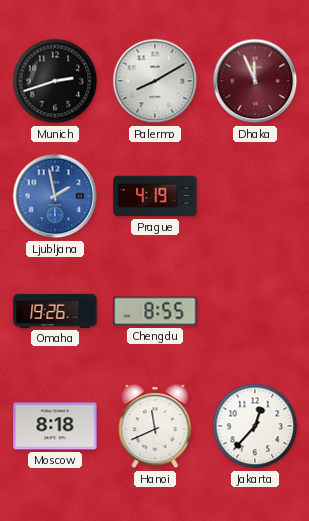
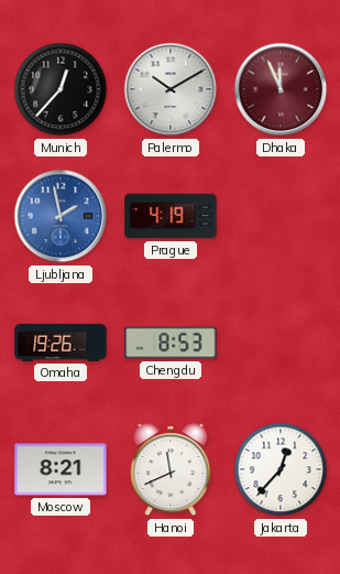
Munich: 2:42 -> 12:37
Palermo: 8:10 -> 10:10
Chengdu: 8:55 -> 8:53
Moscow: 8:18 -> 8:21
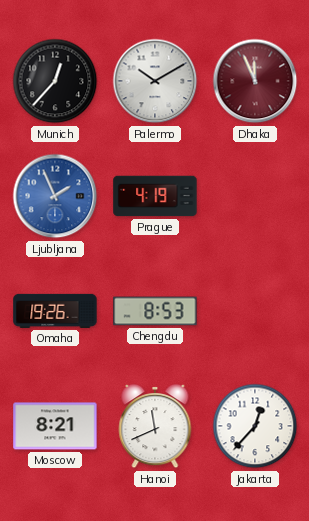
Ljubljana: 1:58 -> 1:56
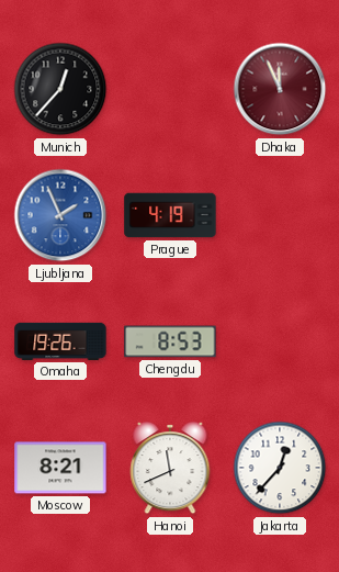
Palermo: 10:10 -> none
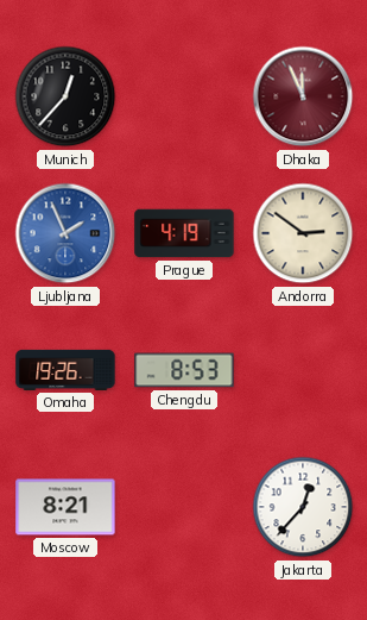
Andorra: none -> 2:51
Hanoi: 11:41 -> none
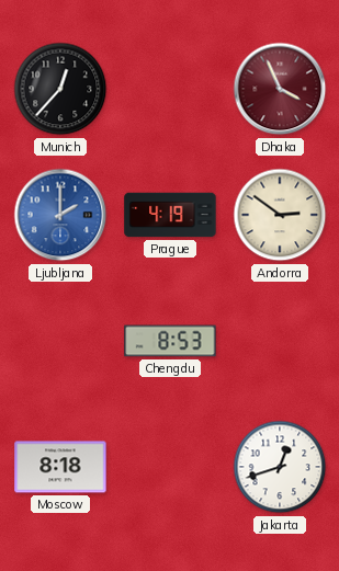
Dhaka: 11:56 -> 3:56
Ljubljana: 1:56 -> 2:00
Omaha: 19:26 -> none
Moscow: 8:21 -> 8:18
Jakarta: 12:37 -> 12:42
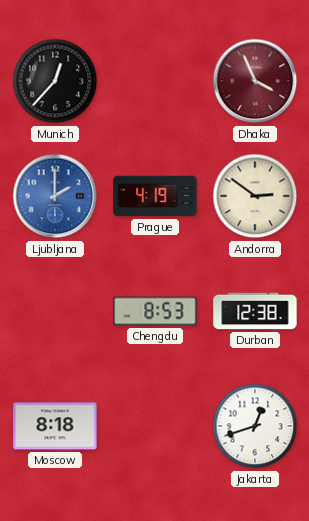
Durban: none -> 12:38
